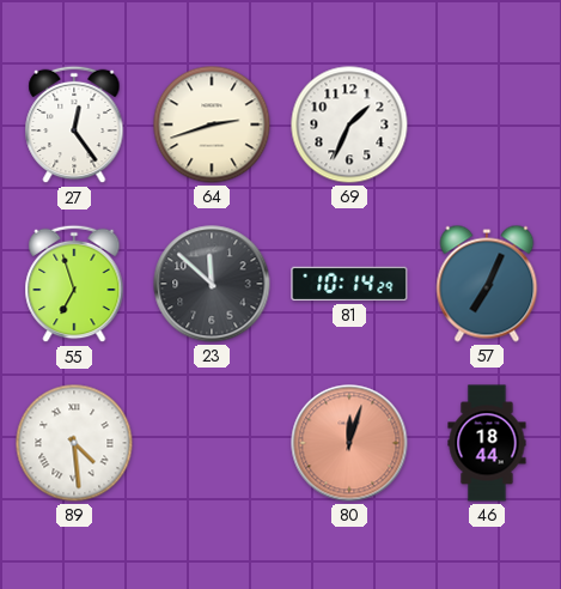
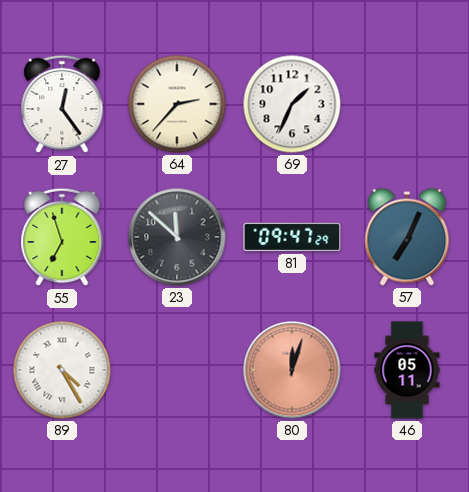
64: 2:42 -> 2:37
81: 10:14 -> 09:47
89: 4:29 -> 4:25
46: 18:44 -> 05:11
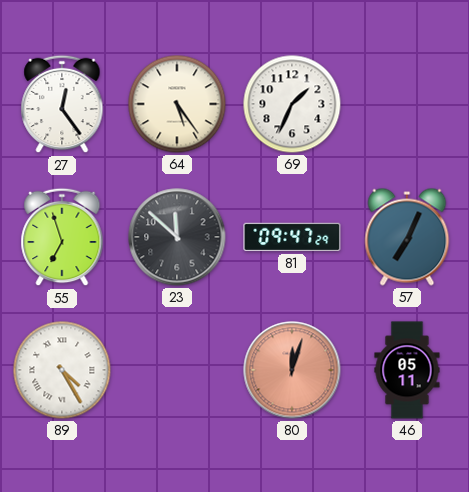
64: 2:37 -> 5:24
